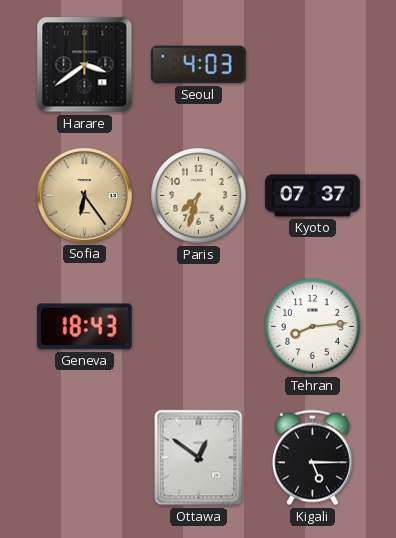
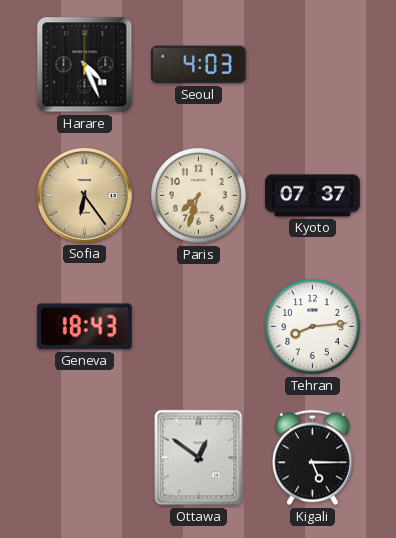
Harare: 3:39 -> 4:26
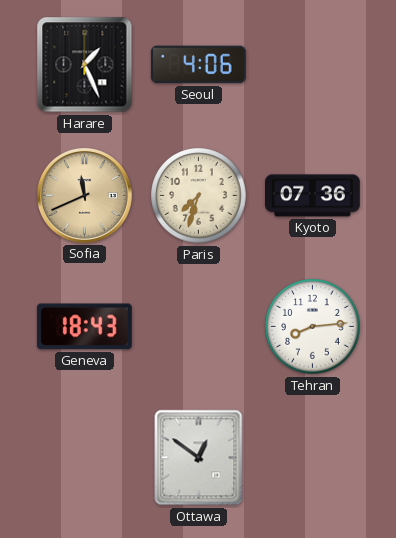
Harare: 4:26 -> 1:26
Seoul: 4:03 -> 4:06
Sofia: 6:24 -> 11:41
Kyoto: 07:37 -> 07:36
Kigali: 5:15 -> none
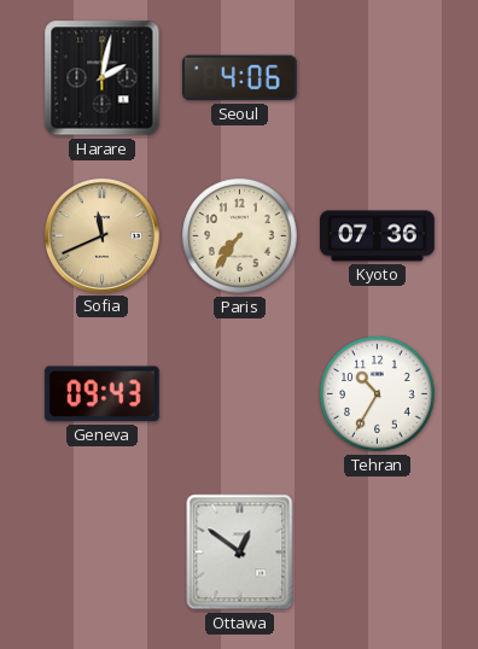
Harare: 1:26 -> 2:02
Paris: 7:33 -> 7:36
Geneva: 18:43 -> 09:43
Tehran: 8:14 -> 10:35
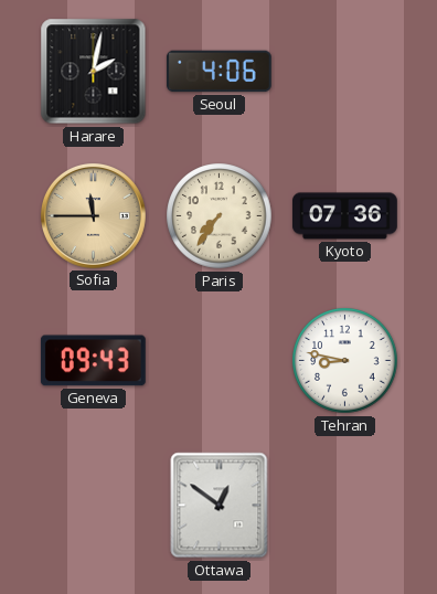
Sofia: 11:41 -> 11:45
Tehran: 10:35 -> 8:47
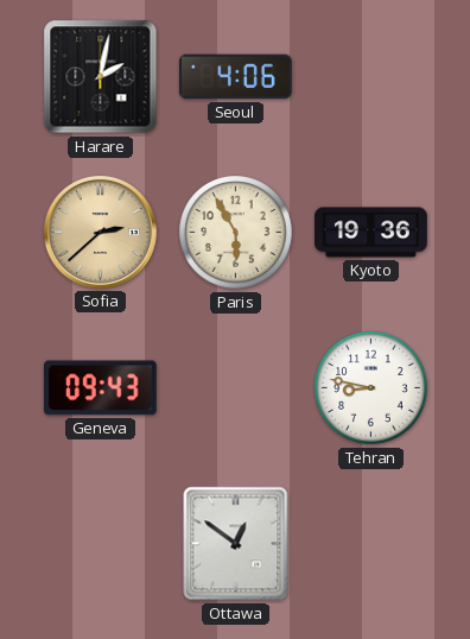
Sofia: 11:45 -> 2:38
Paris: 7:36 -> 5:55
Kyoto: 07:36 -> 19:36
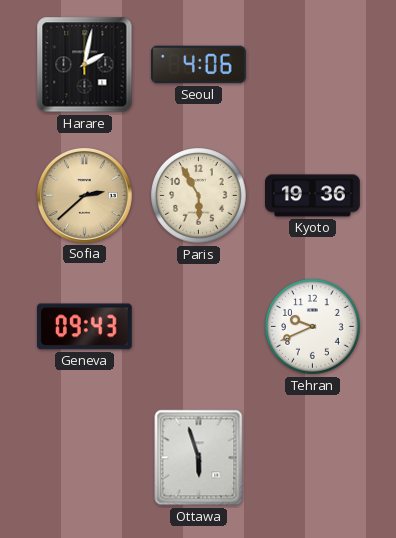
Tehran: 8:47 -> 9:41
Ottawa: 12:51 -> 5:57
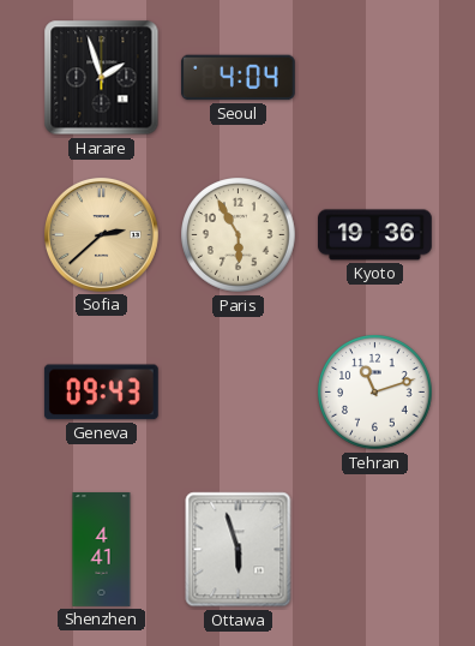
Harare: 2:02 -> 1:57
Seoul: 4:06 -> 4:04
Tehran: 9:41 -> 11:12
Shenzhen: none -> 4:41
